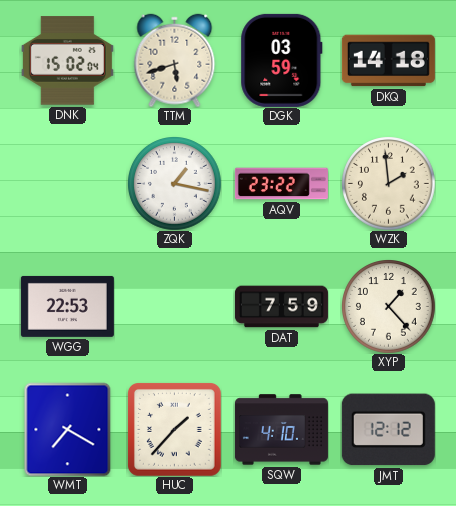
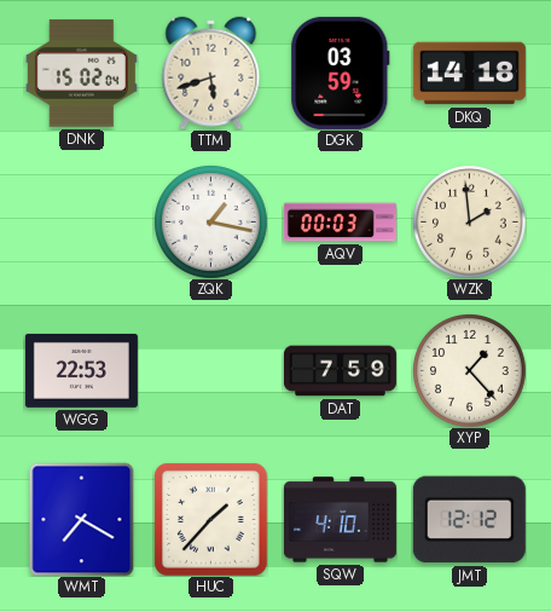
AQV: 23:22 -> 00:03
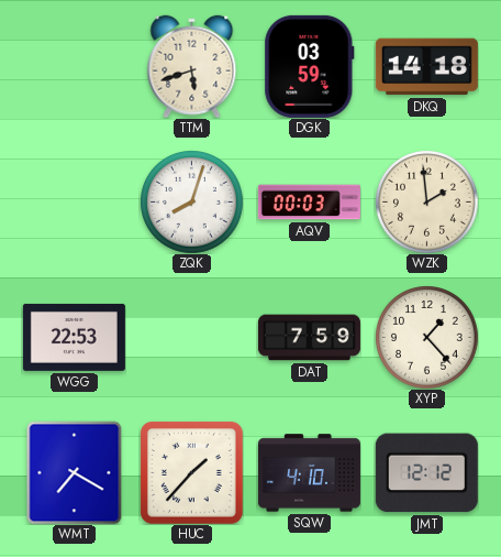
DNK: 15:02 -> none
ZQK: 1:17 -> 8:03
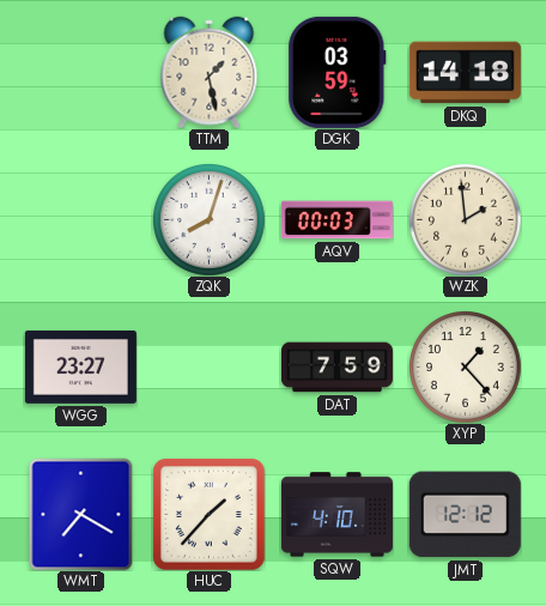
TTM: 5:42 -> 1:28
WGG: 22:53 -> 23:27
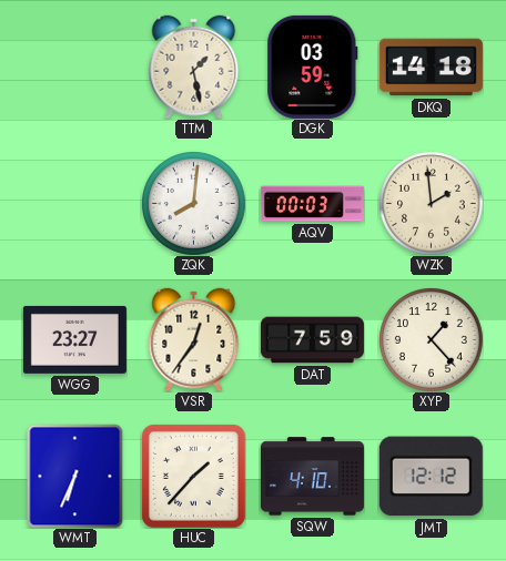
ZQK: 8:03 -> 8:01
VSR: none -> 12:36
WMT: 7:20 -> 6:34
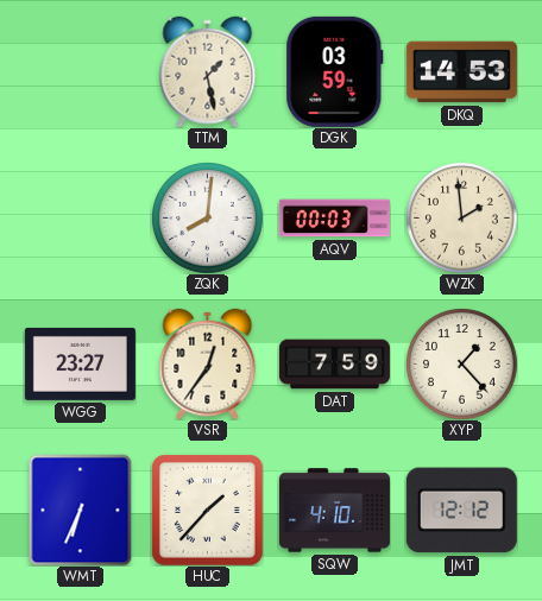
DKQ: 14:18 -> 14:53
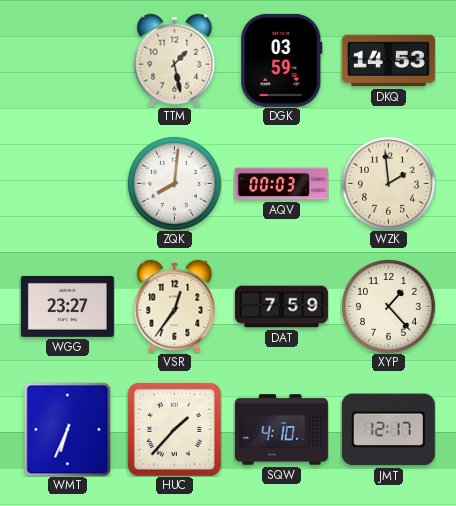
JMT: 12:12 -> 12:17
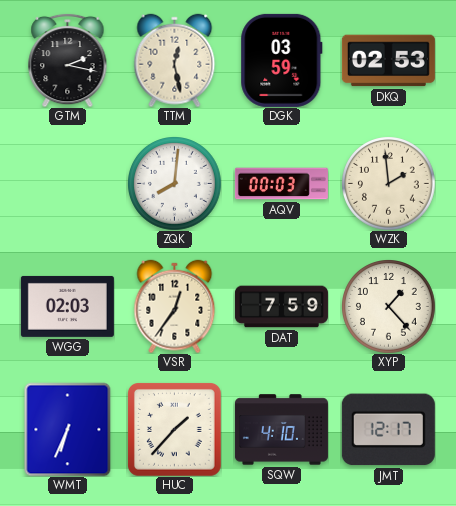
GTM: none -> 2:17
TTM: 1:28 -> 12:28
DKQ: 14:53 -> 02:53
WGG: 23:27 -> 02:03
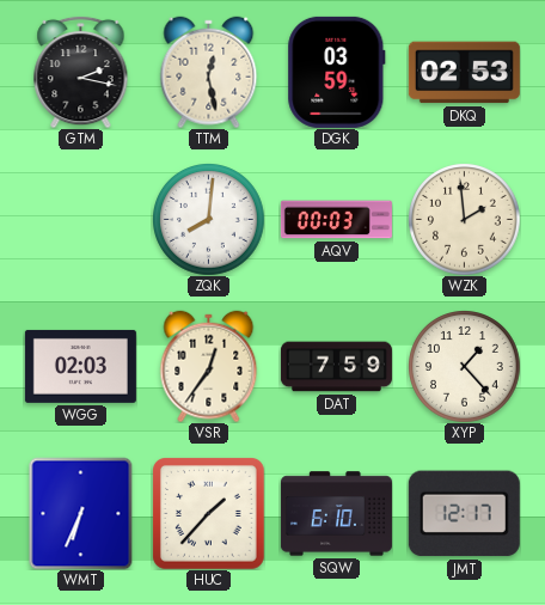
SQW: 4:10 -> 6:10
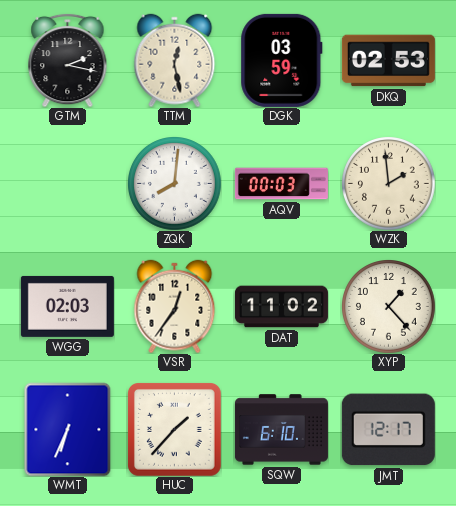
DAT: 7:59 -> 11:02
